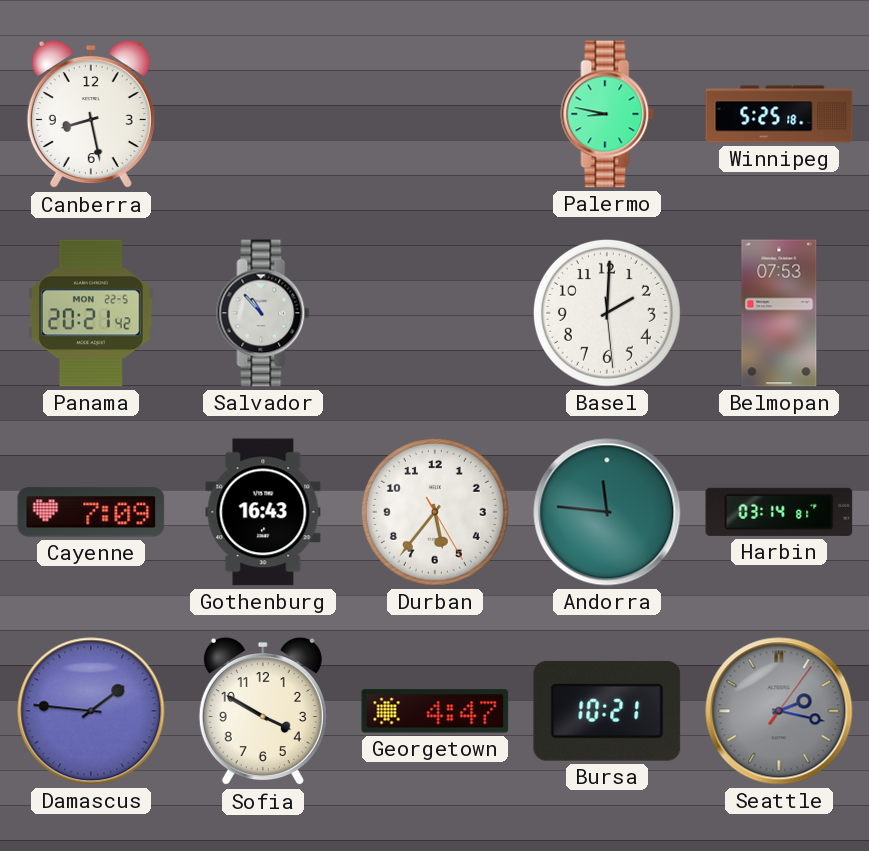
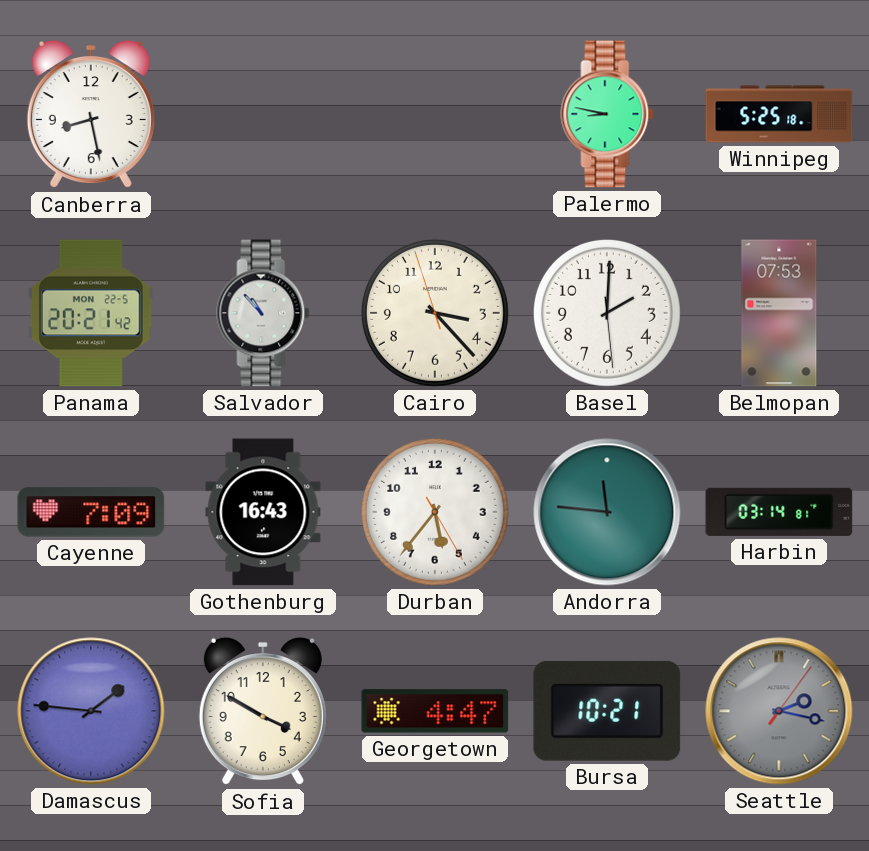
Cairo: none -> 3:22
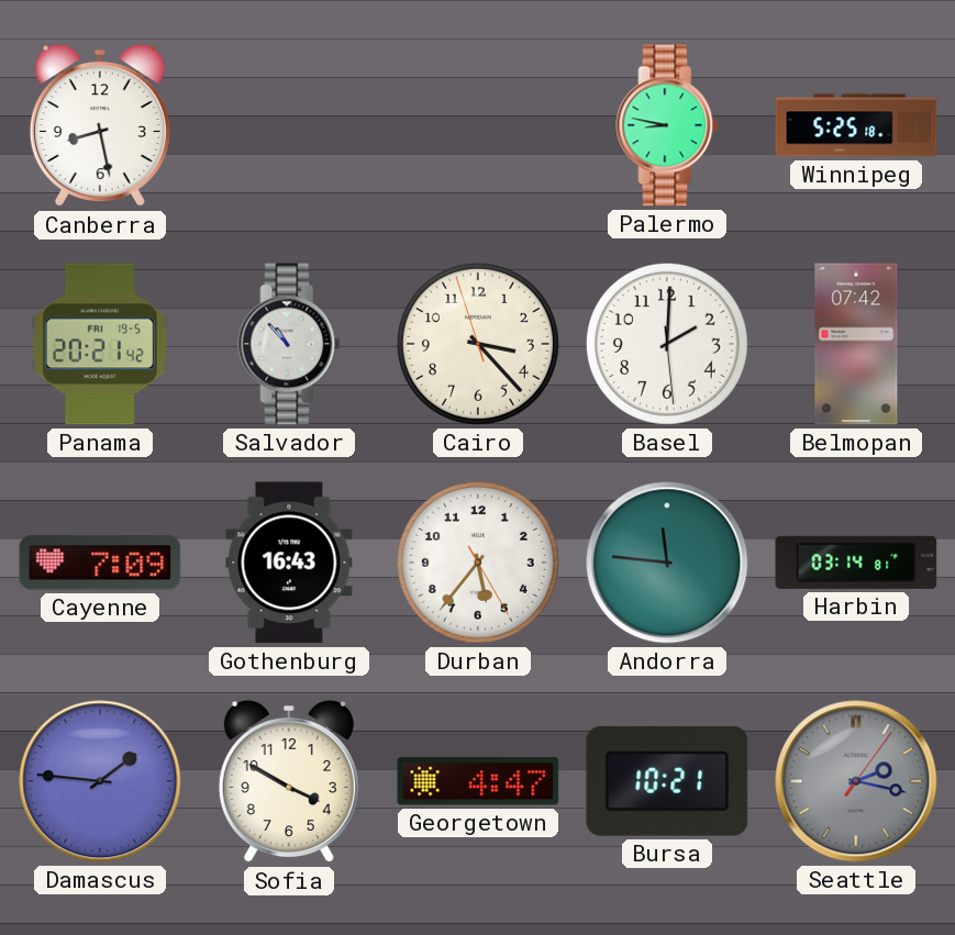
Panama date: MON 22-5 -> FRI 19-5
Belmopan: 07:53 -> 07:42
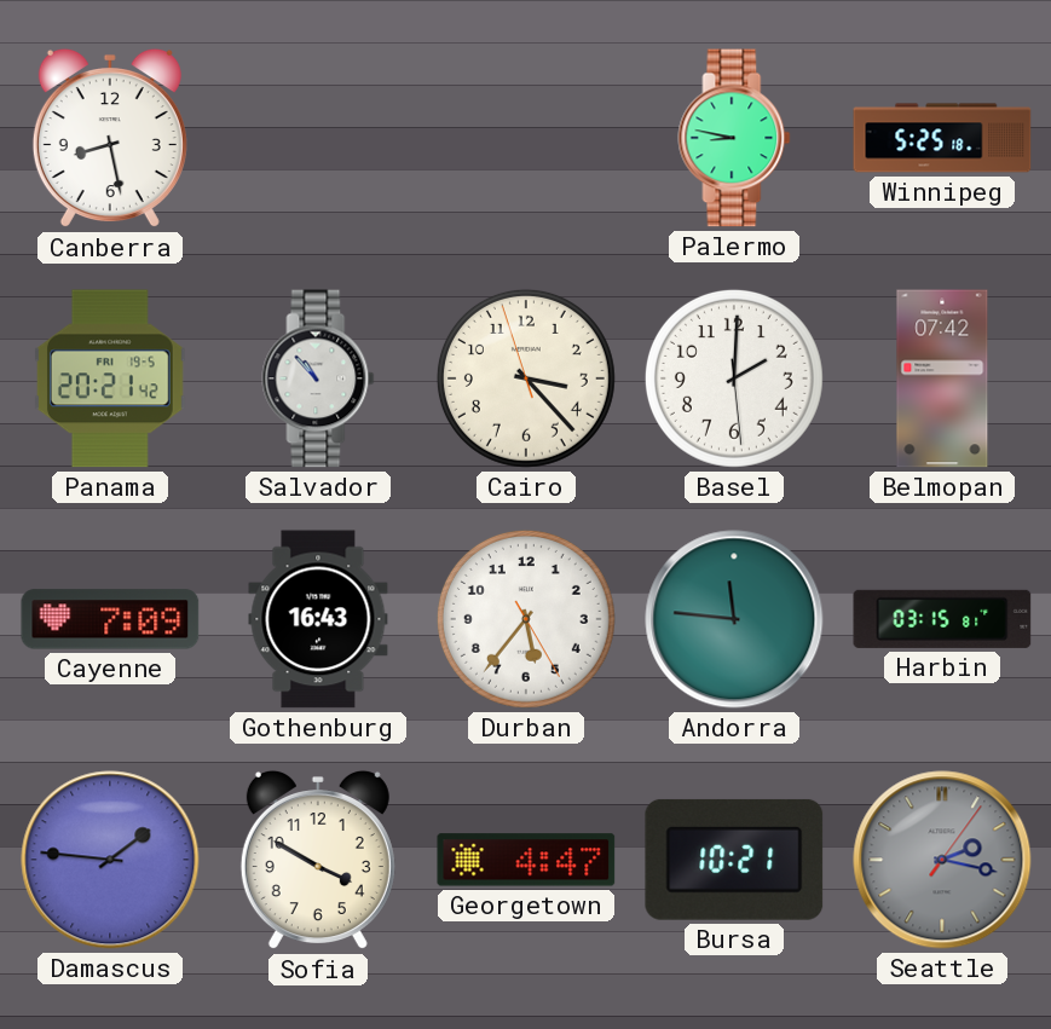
Harbin: 03:14 -> 03:15
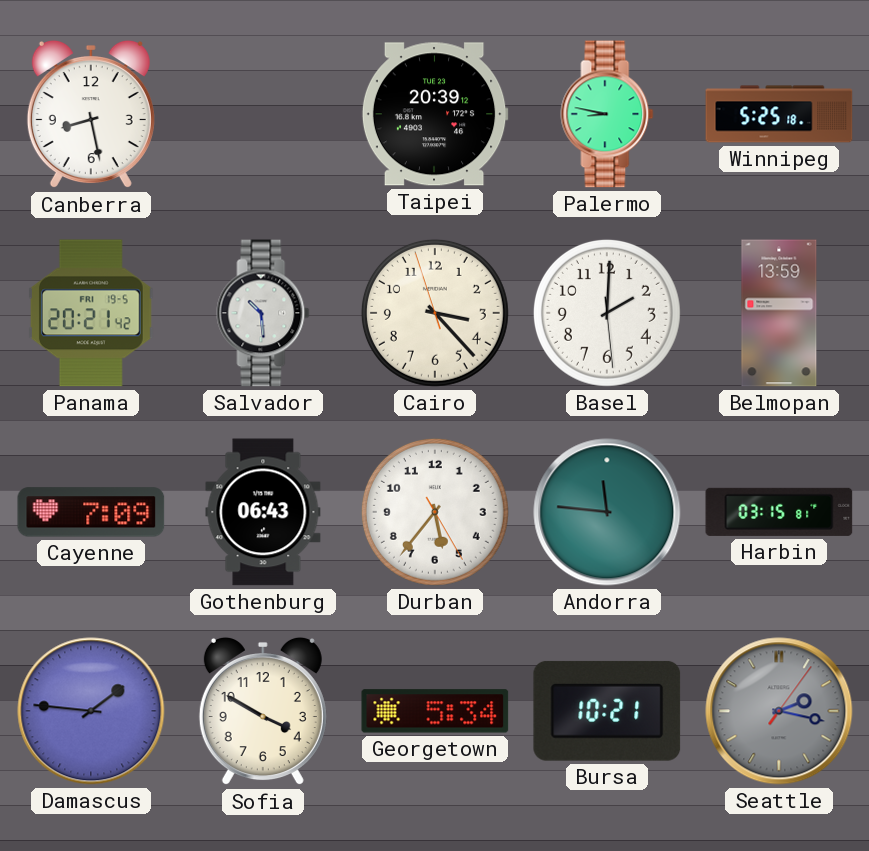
Taipei: none -> 20:39
Salvador: 10:53 -> 10:29
Belmopan: 07:42 -> 13:59
Gothenburg: 16:43 -> 06:43
Georgetown: 4:47 -> 5:34
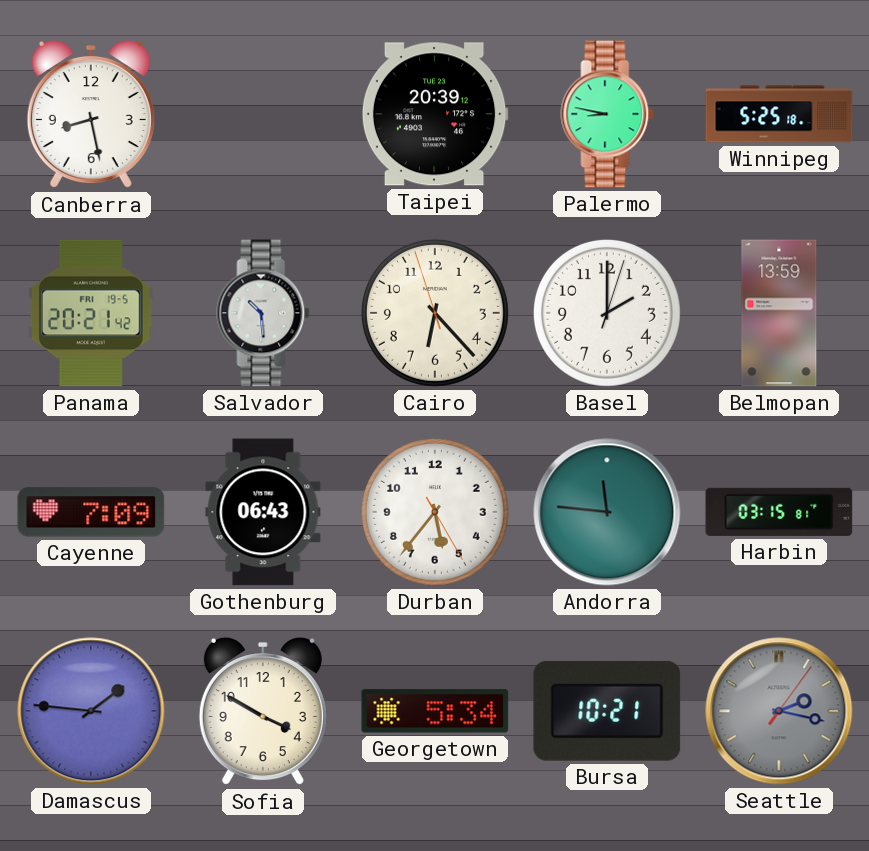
Cairo: 3:22 -> 6:22
Basel: 2:00:29 -> 2:00:03
